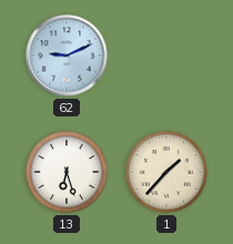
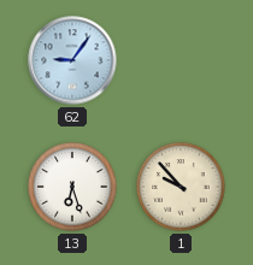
62: 9:11 -> 9:06
1: 1:37 -> 9:53
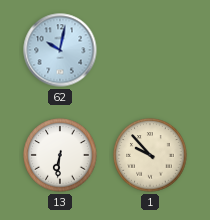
62: 9:06 -> 10:02
13: 6:27 -> 6:31
